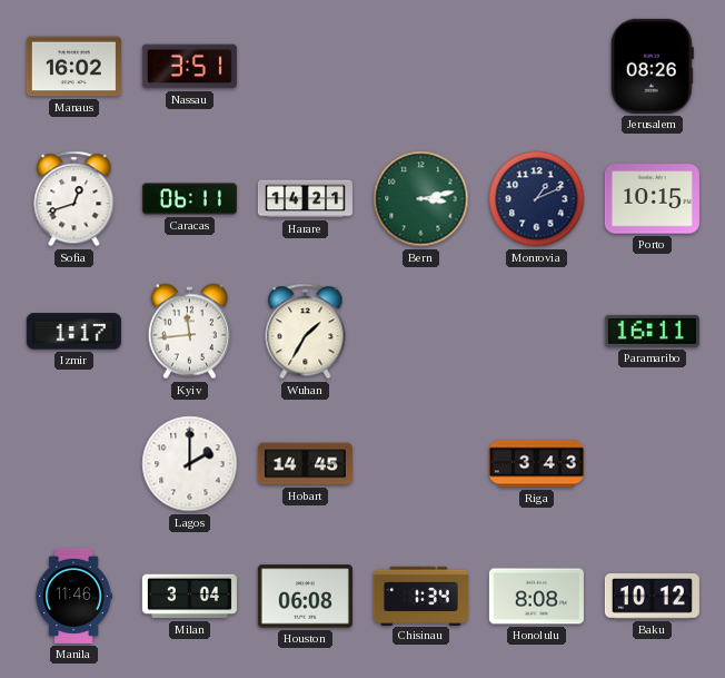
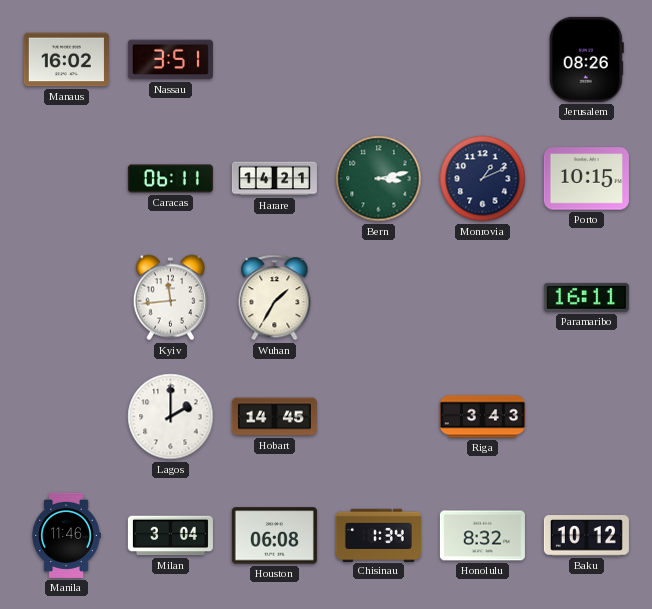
Sofia: 12:42 -> none
Izmir: 1:17 -> none
Honolulu: 8:08 -> 8:32
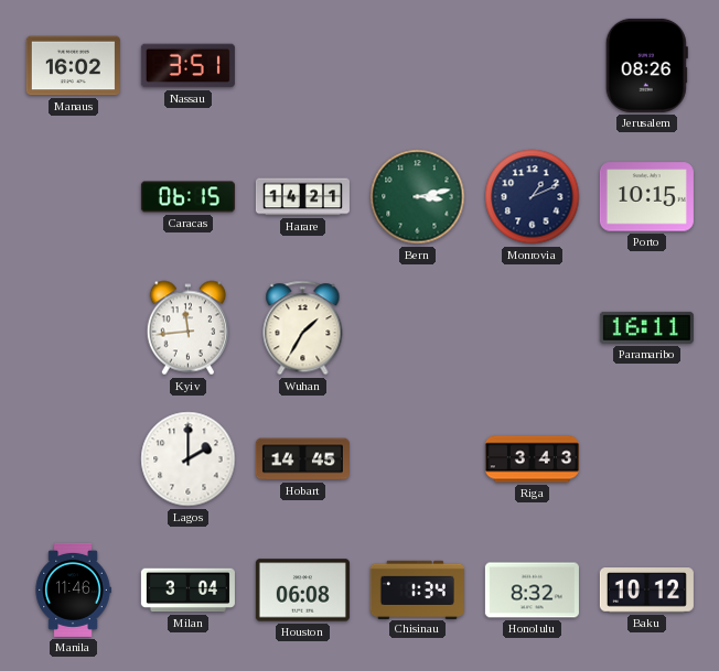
Caracas: 06:11 -> 06:15
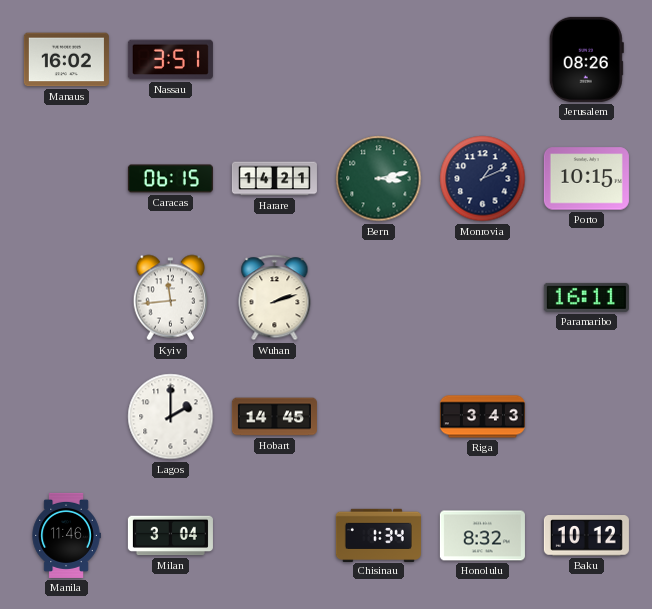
Wuhan: 1:35 -> 2:12
Houston: 06:08 -> none
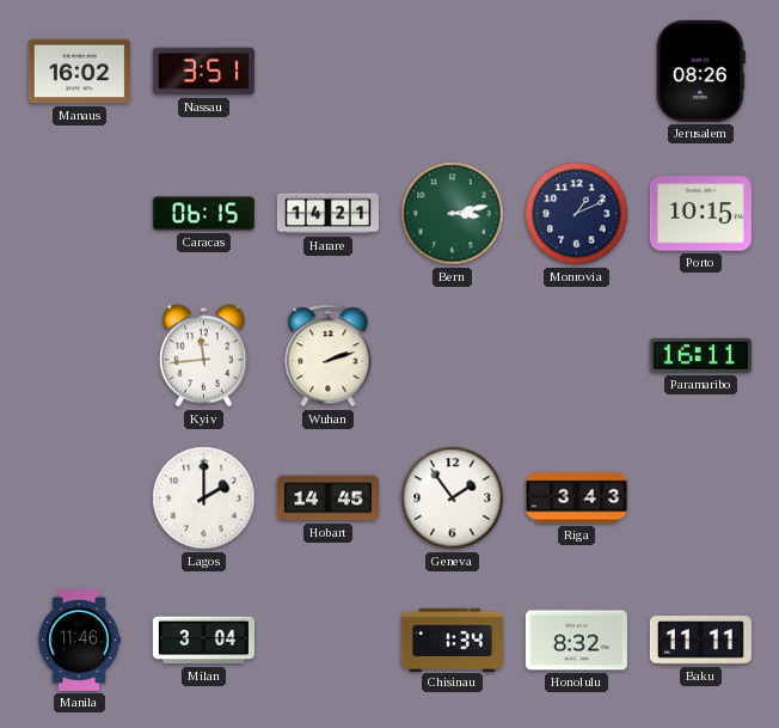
Geneva: none -> 1:54
Baku: 10:12 -> 11:11
